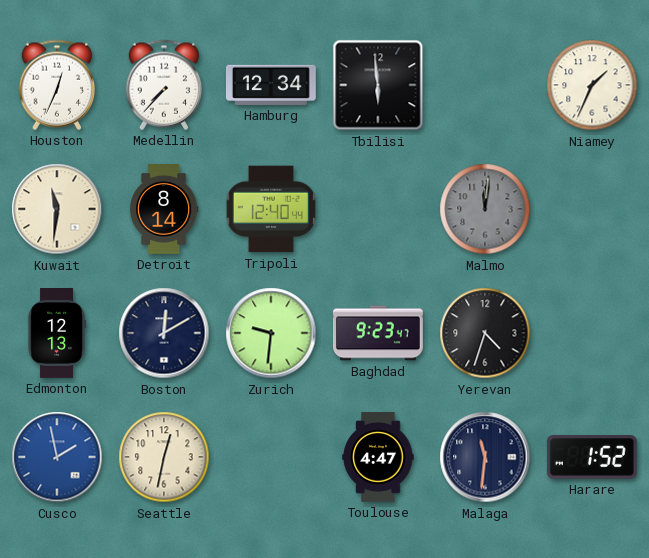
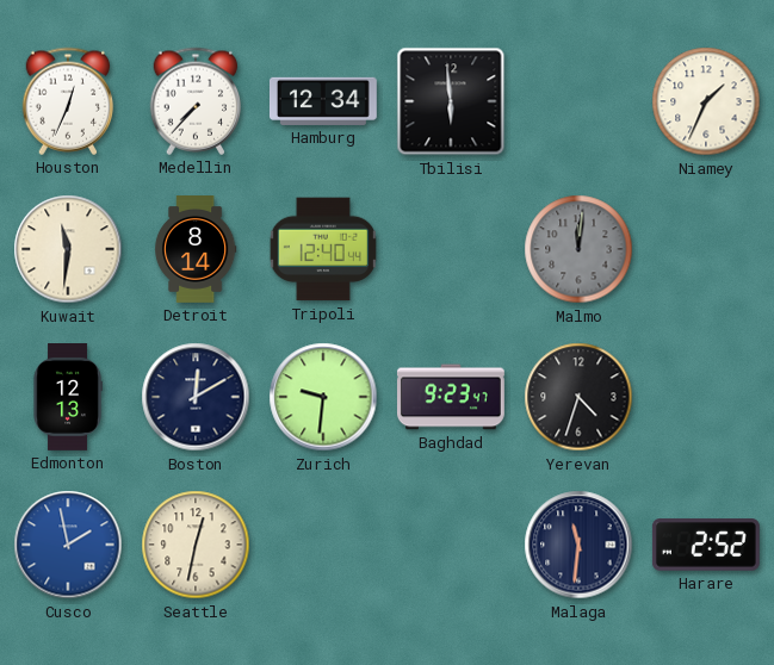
Toulouse: 4:47 -> none
Harare: 1:52 -> 2:52
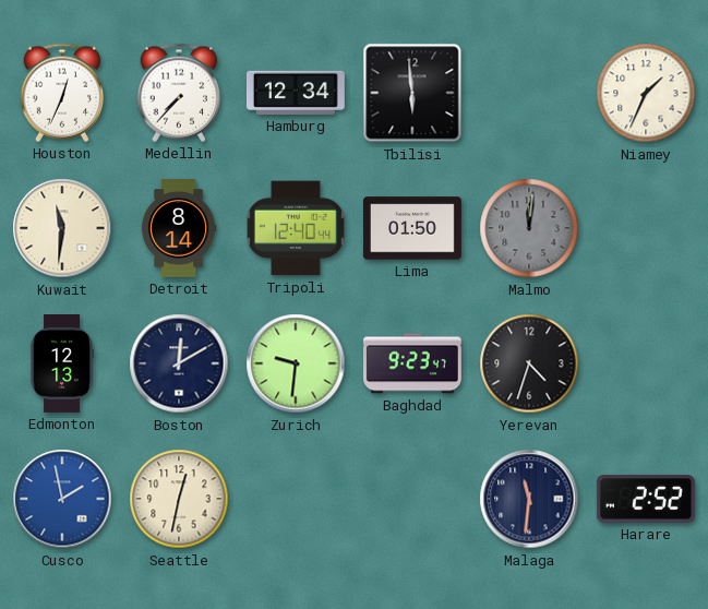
Lima: none -> 01:50
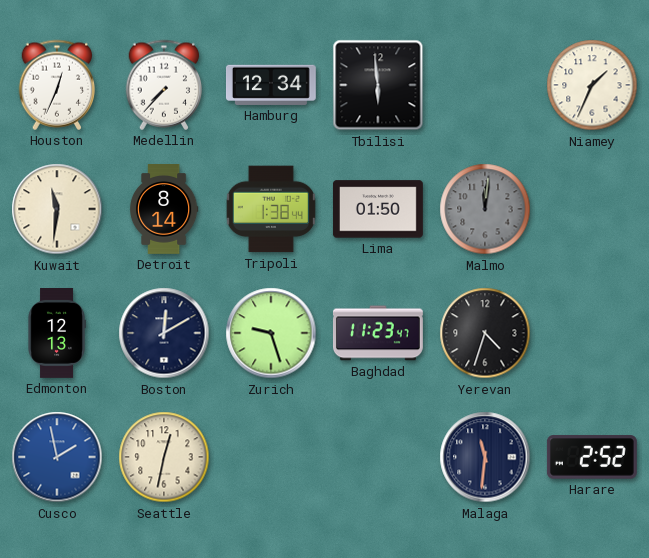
Tripoli: 12:40 -> 1:38
Zurich: 9:31 -> 9:27
Baghdad: 9:23 -> 11:23
